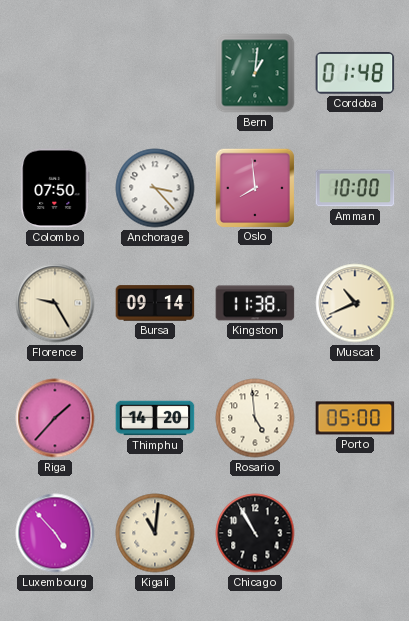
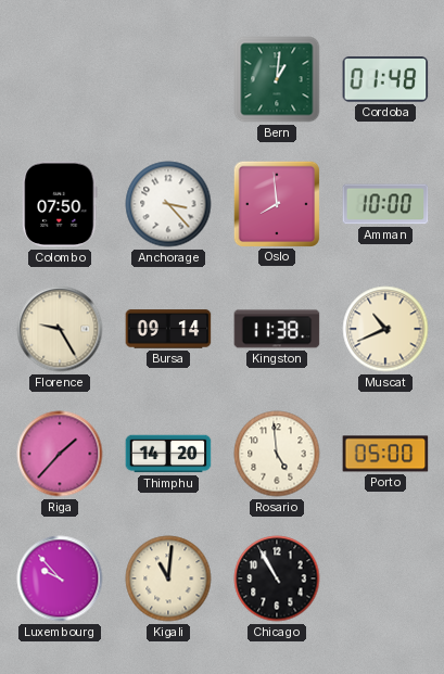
Luxembourg: 4:53 -> 9:53
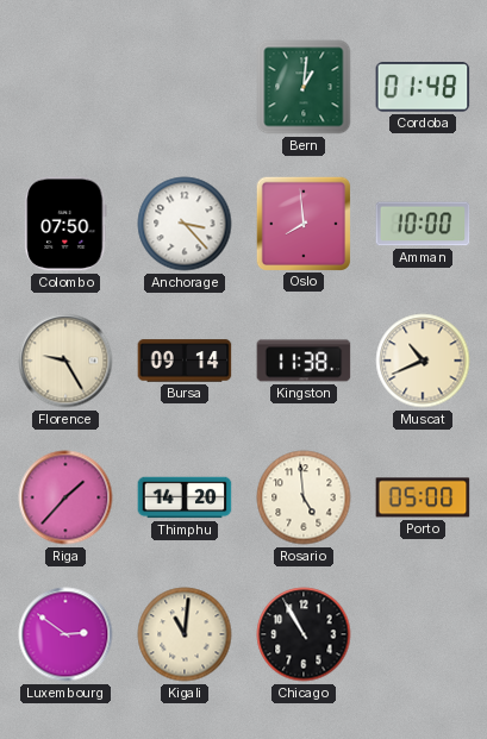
Luxembourg: 9:53 -> 2:51
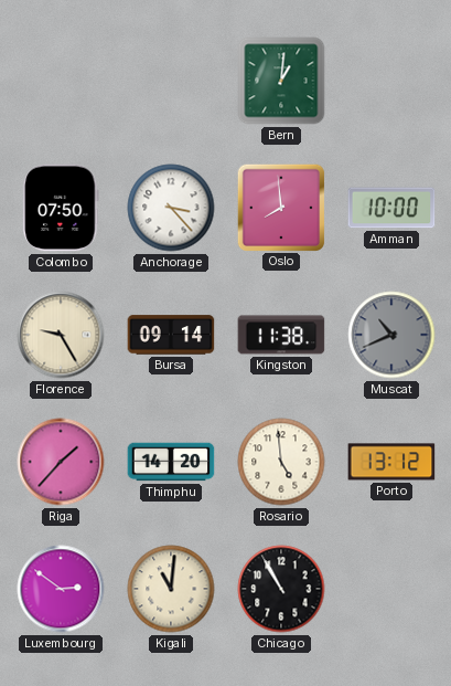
Cordoba: 01:48 -> none
Muscat dial: cream -> grey
Porto: 05:00 -> 13:12
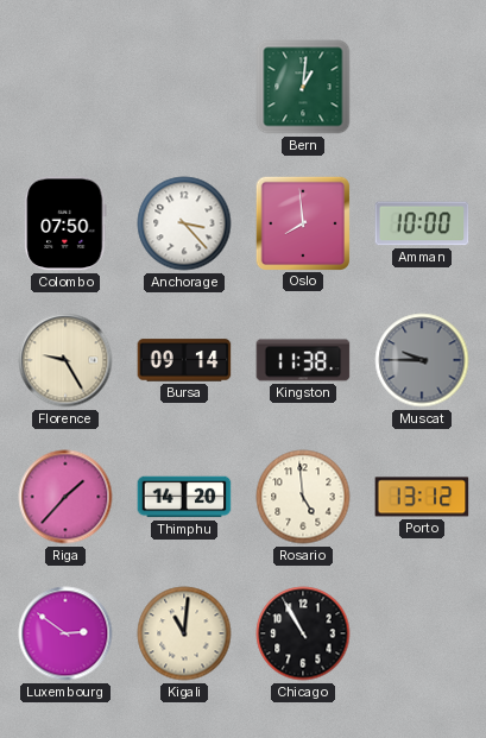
Muscat: 10:41 -> 9:45
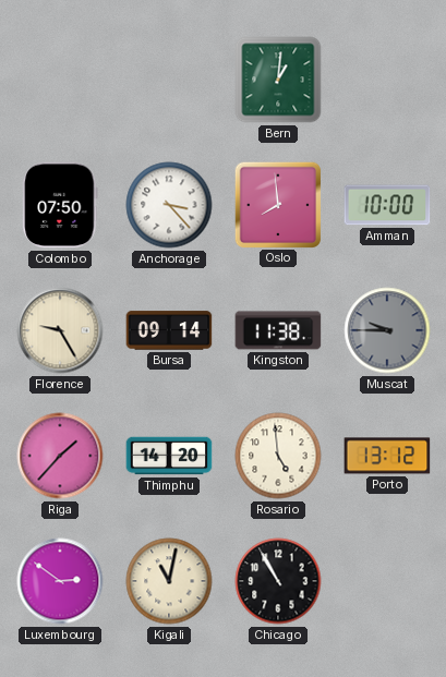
Kigali: 11:01 -> 11:02
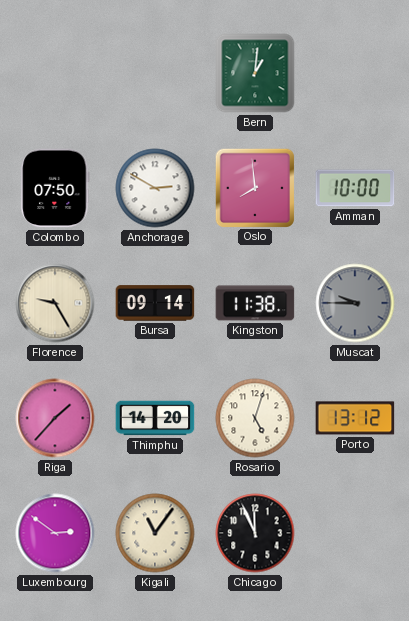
Anchorage: 3:23 -> 2:50
Rosario: 4:59 -> 5:03
Kigali: 11:02 -> 11:06
Chicago: 10:55 -> 11:56
